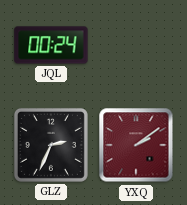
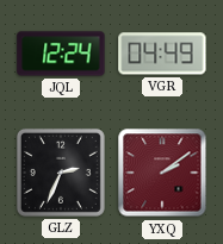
JQL: 00:24 -> 12:24
VGR: none -> 04:49
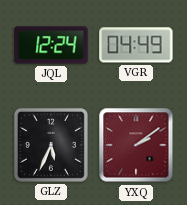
GLZ: 2:34 -> 5:34
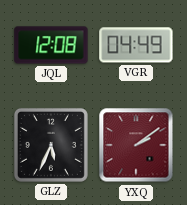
JQL: 12:24 -> 12:08
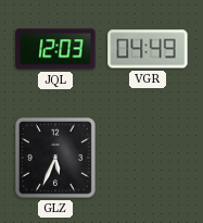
JQL: 12:08 -> 12:03
YXQ: 2:09 -> none
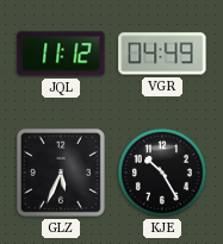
JQL: 12:03 -> 11:12
KJE: none -> 10:25
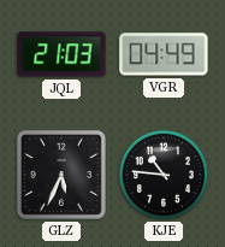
JQL: 11:12 -> 21:03
KJE: 10:25 -> 10:46
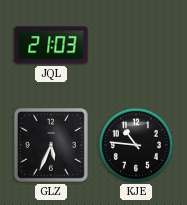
VGR: 04:49 -> none
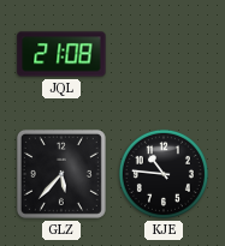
JQL: 21:03 -> 21:08
GLZ: 5:34 -> 5:37
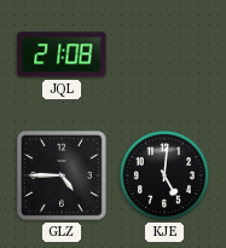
GLZ: 5:37 -> 4:45
KJE: 10:46 -> 5:01
